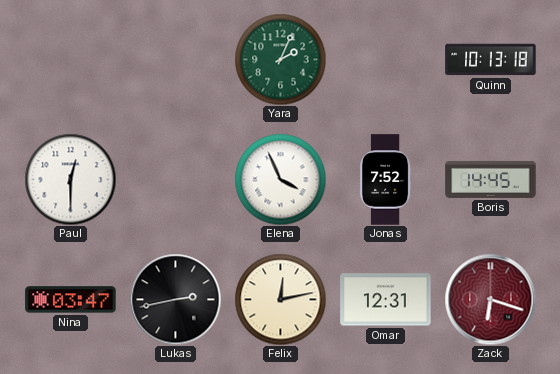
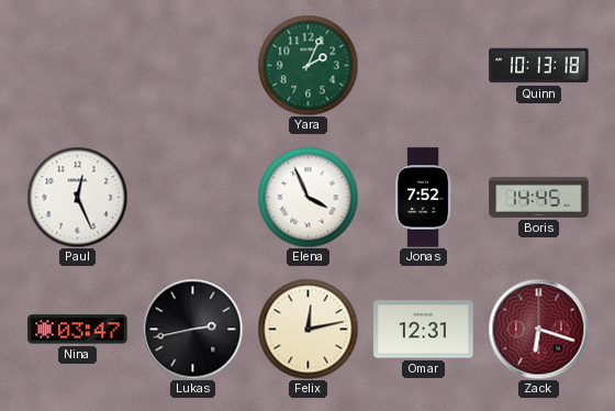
Paul: 12:30 -> 12:26
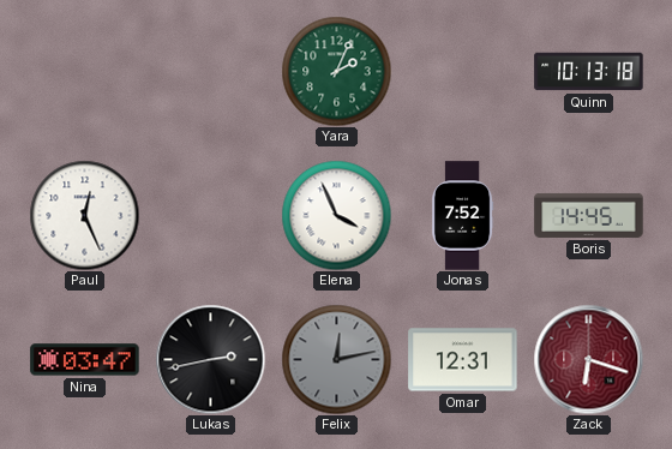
Felix dial: cream -> grey
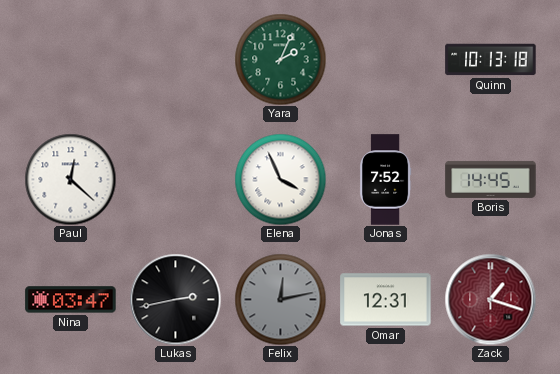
Paul: 12:26 -> 12:22
Zack: 6:18 -> 1:18
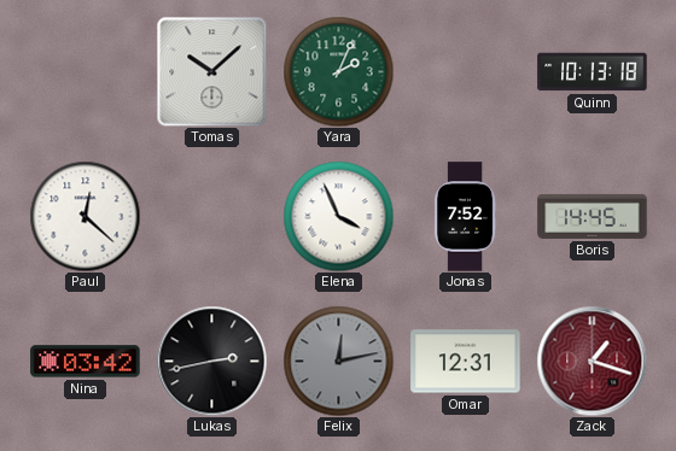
Tomas: none -> 10:08
Nina: 03:47 -> 03:42
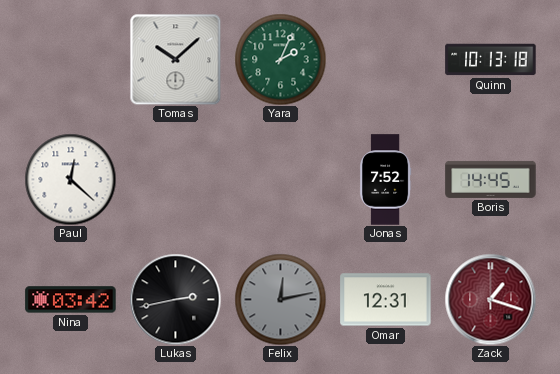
Elena: 3:56 -> none
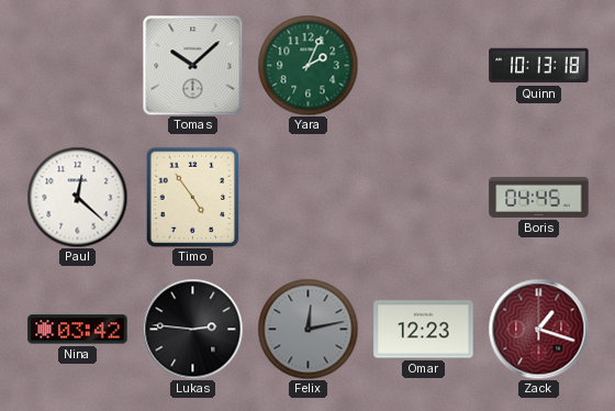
Timo: none -> 4:54
Jonas: 7:52 -> none
Boris: 14:45 -> 04:45
Lukas: 2:43 -> 2:46
Omar: 12:31 -> 12:23
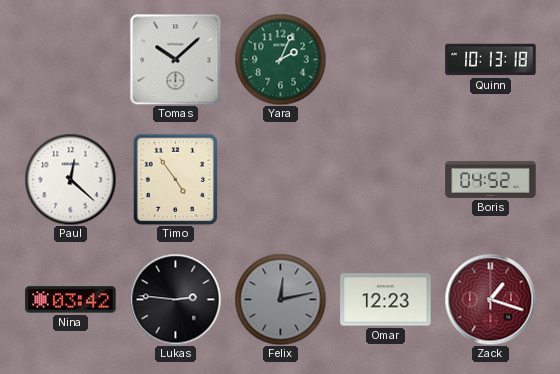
Boris: 04:45 -> 04:52
